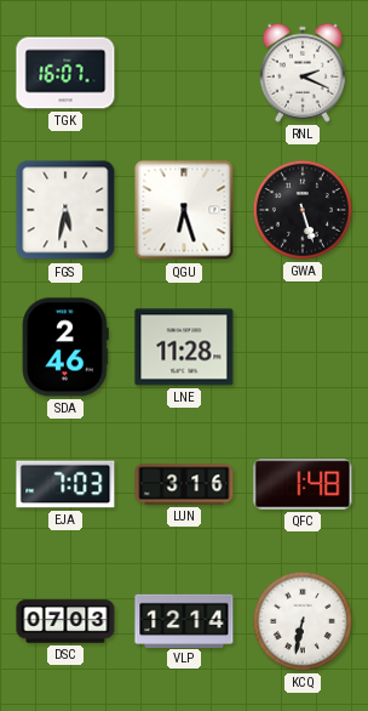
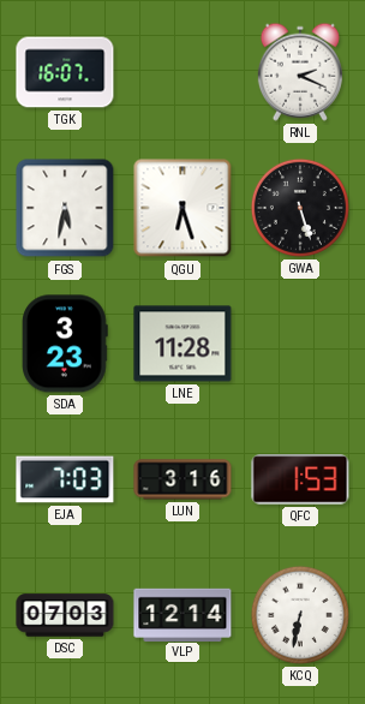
SDA: 2:46 -> 3:23
QFC: 1:48 -> 1:53
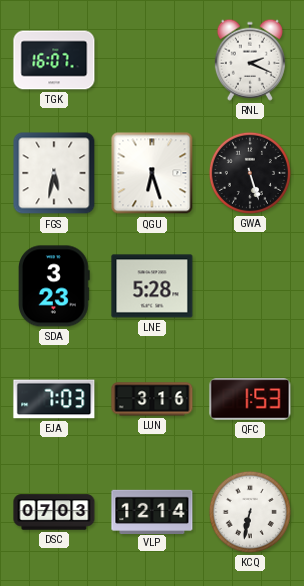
LNE: 11:28 -> 5:28
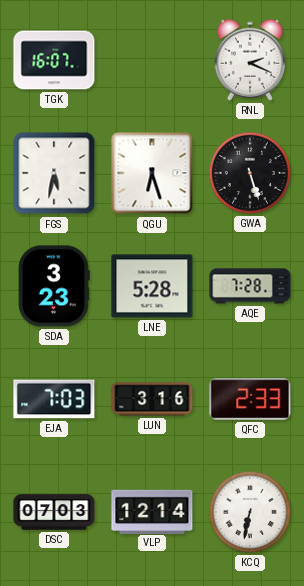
AQE: none -> 7:28
QFC: 1:53 -> 2:33
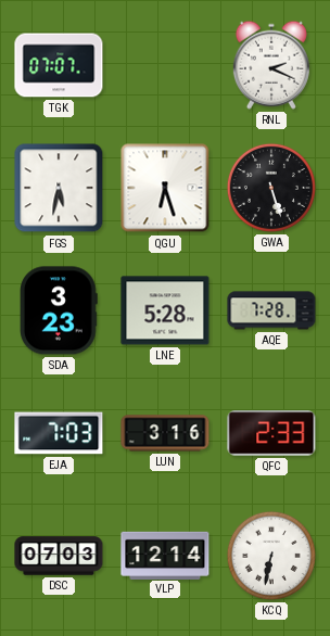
TGK: 16:07 -> 07:07
